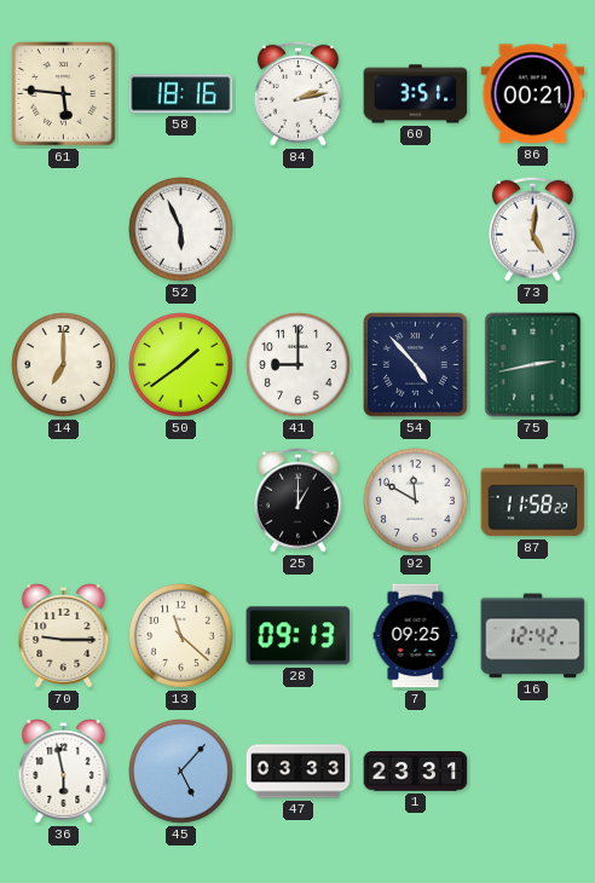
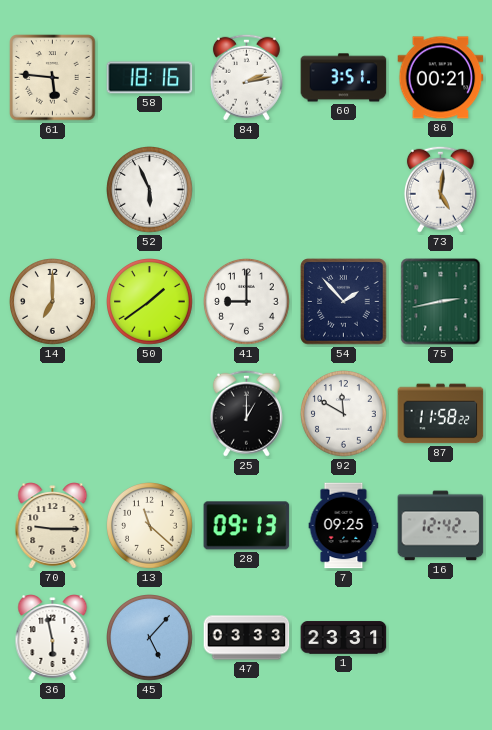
54: 4:53 -> 1:53
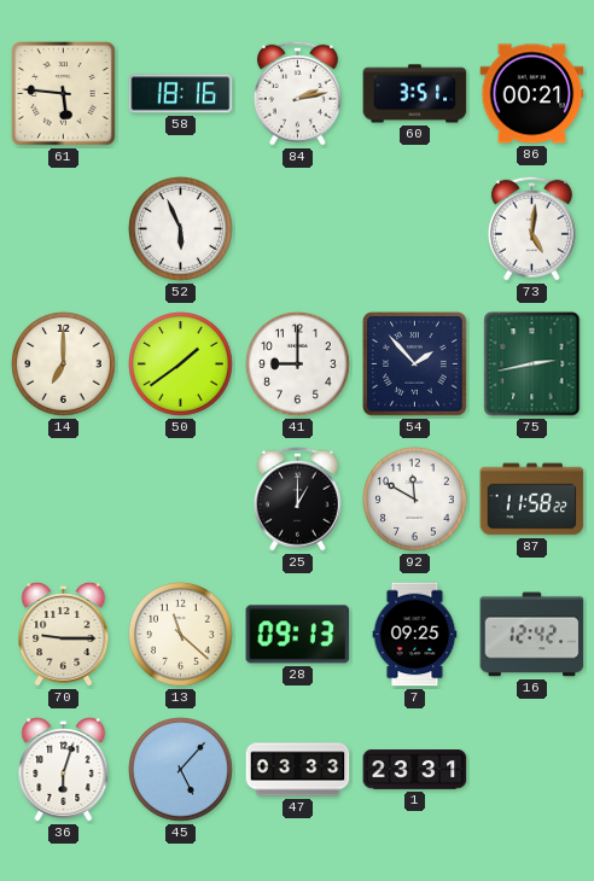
36: 5:58 -> 6:03
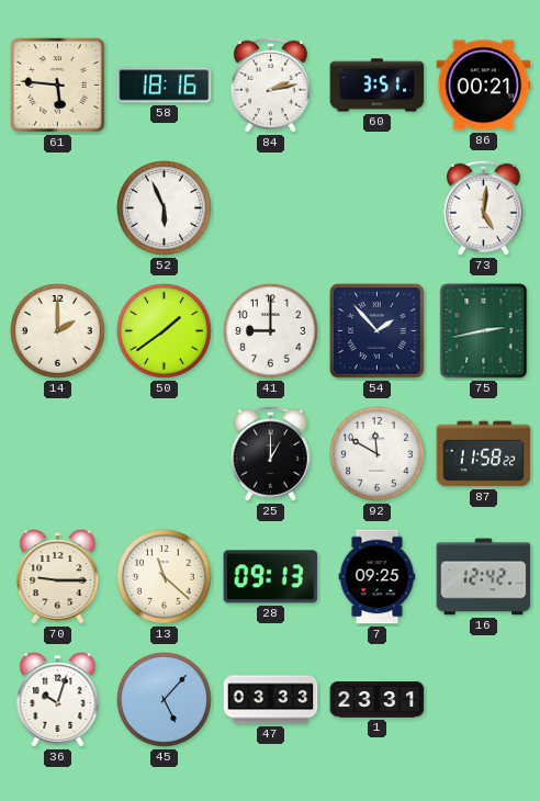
14: 7:00 -> 2:00
36: 6:03 -> 10:03
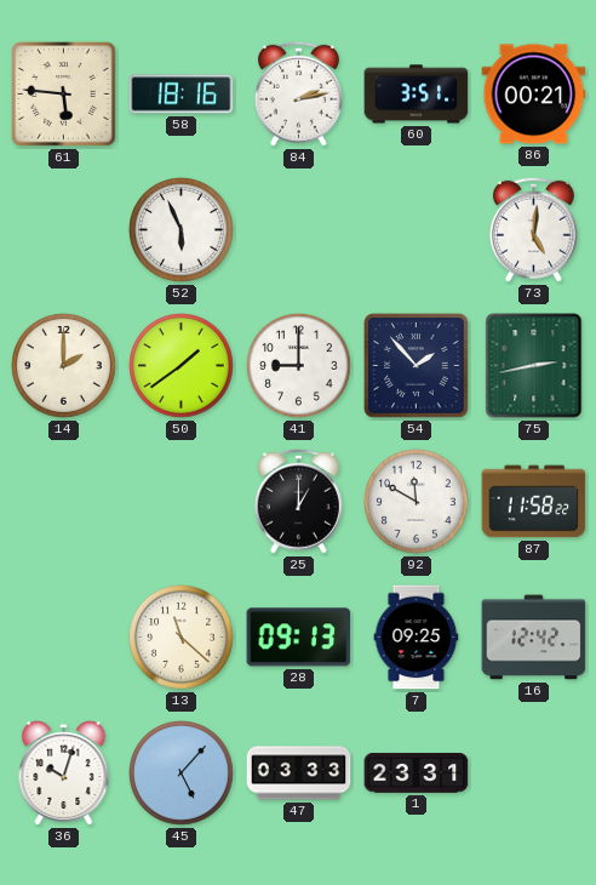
70: 9:15 -> none
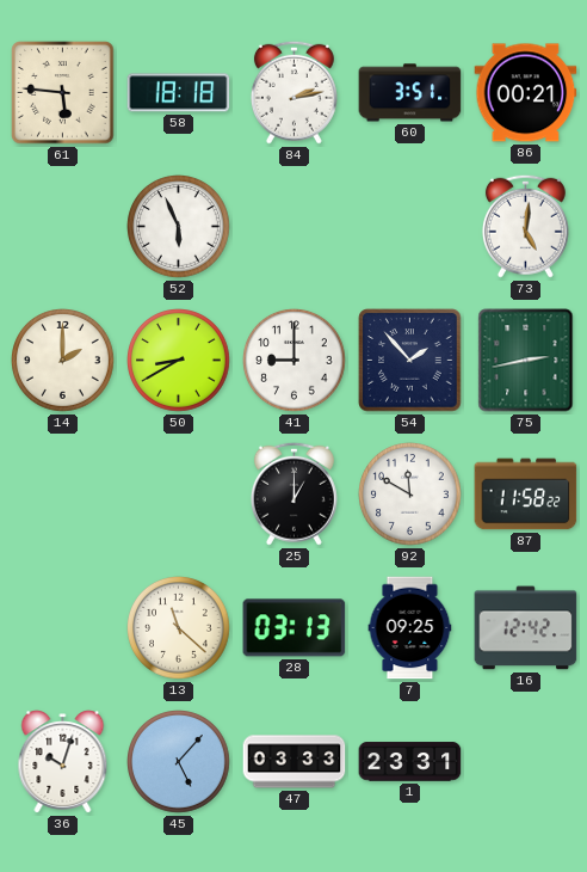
58: 18:16 -> 18:18
50: 1:39 -> 8:40
28: 09:13 -> 03:13
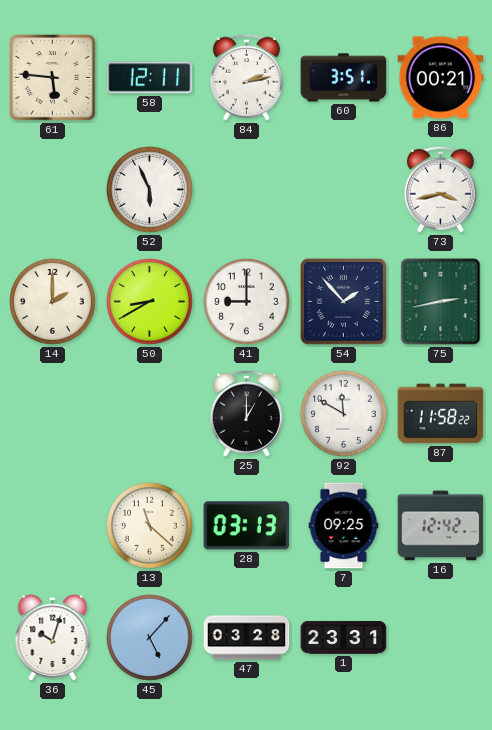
58: 18:18 -> 12:11
73: 5:01 -> 3:43
47: 03:33 -> 03:28
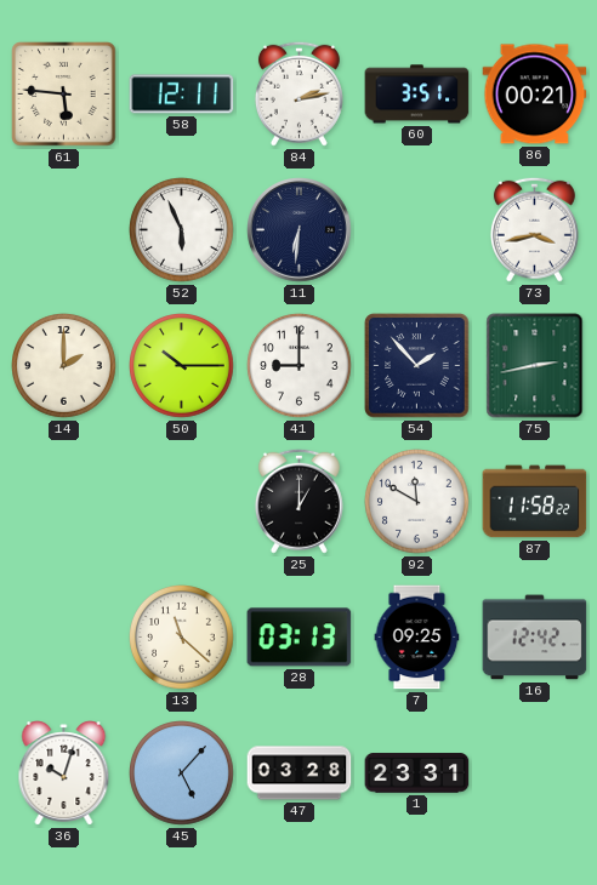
11: none -> 6:31
50: 8:40 -> 10:15
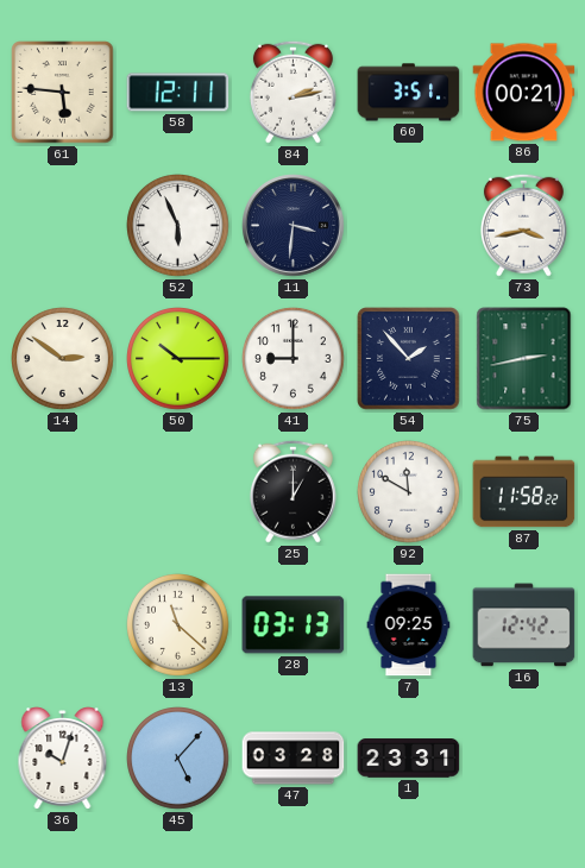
11: 6:31 -> 3:31
14: 2:00 -> 2:51
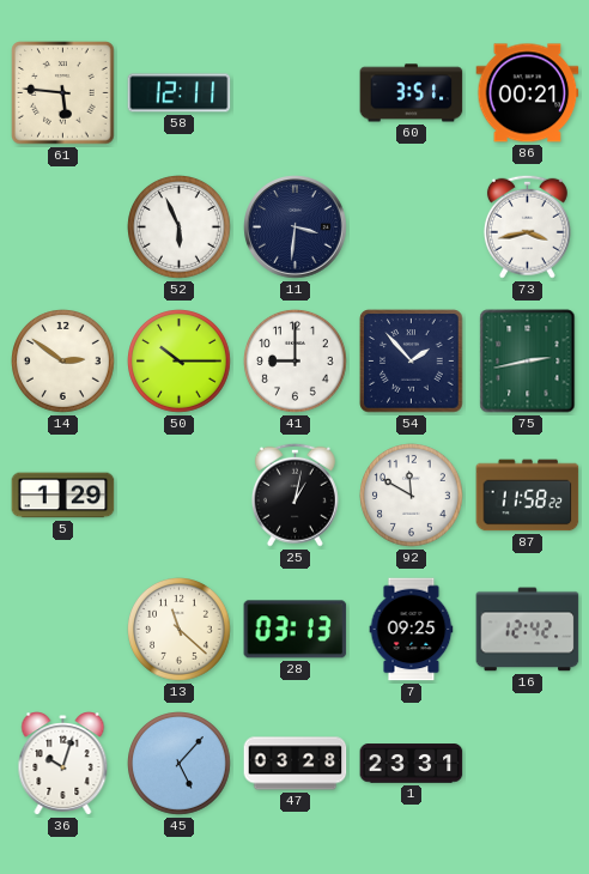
84: 2:13 -> none
5: none -> 1:29
25: 1:00 -> 1:02
